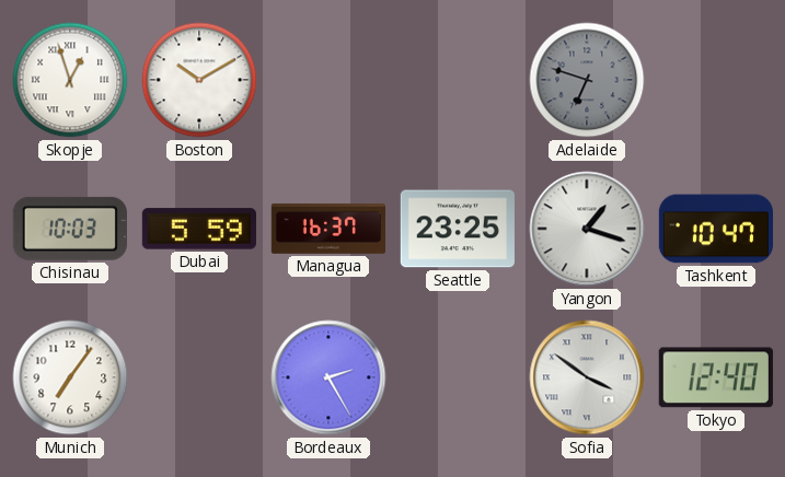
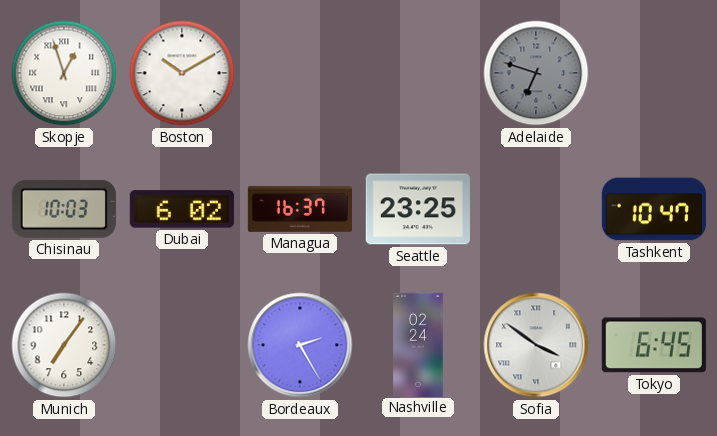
Dubai: 5:59 -> 6:02
Yangon: 1:18 -> none
Nashville: none -> 02:24
Tokyo: 12:40 -> 6:45
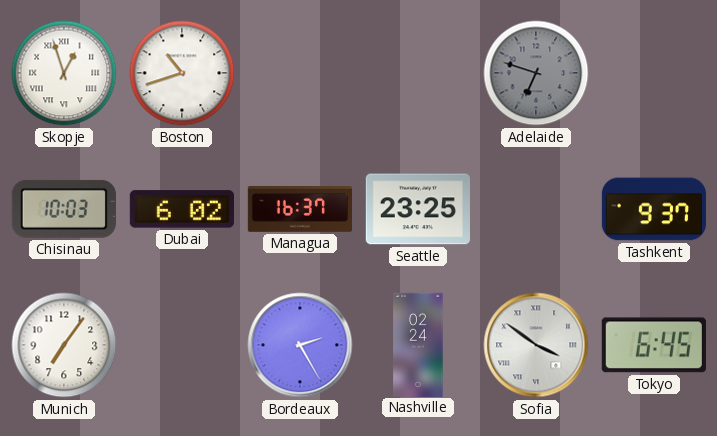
Boston: 10:10 -> 10:42
Tashkent: 10:47 -> 9:37
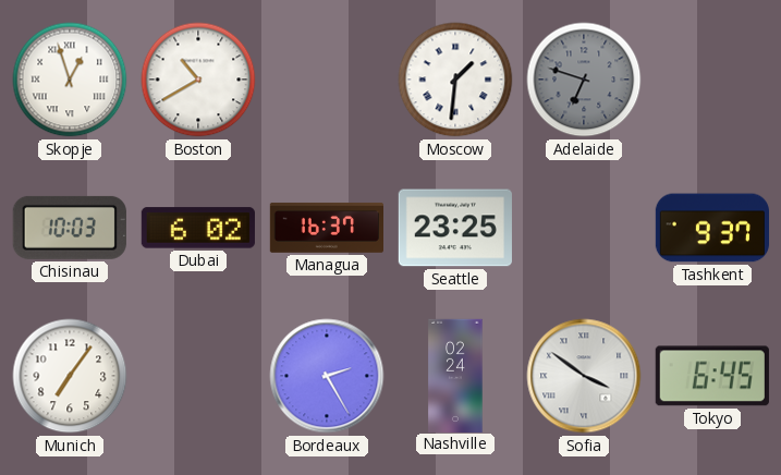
Boston: 10:42 -> 10:40
Moscow: none -> 1:31
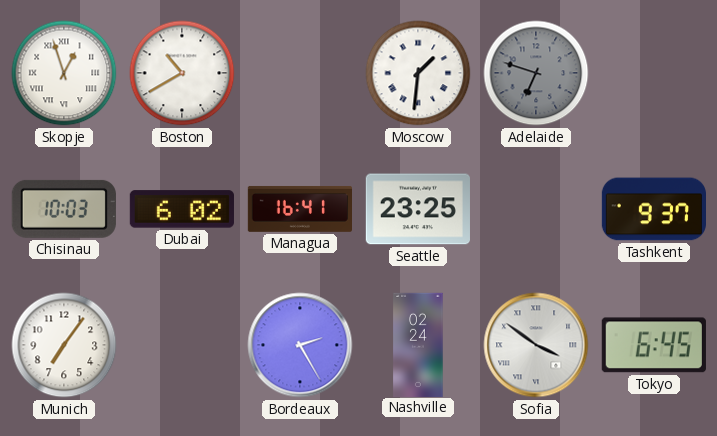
Managua: 16:37 -> 16:41
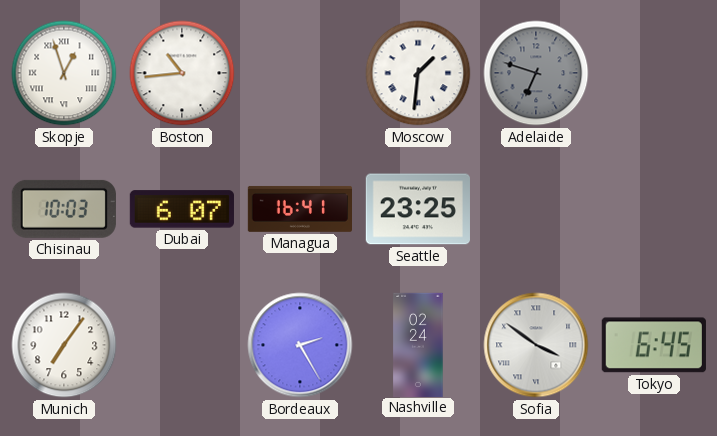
Boston: 10:40 -> 10:44
Dubai: 6:02 -> 6:07
Tashkent: 9:37 -> none
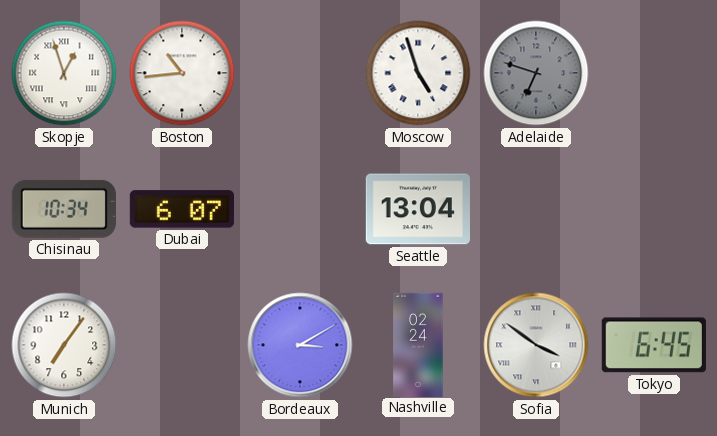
Moscow: 1:31 -> 4:57
Chisinau: 10:03 -> 10:34
Managua: 16:41 -> none
Seattle: 23:25 -> 13:04
Bordeaux: 2:25 -> 3:10
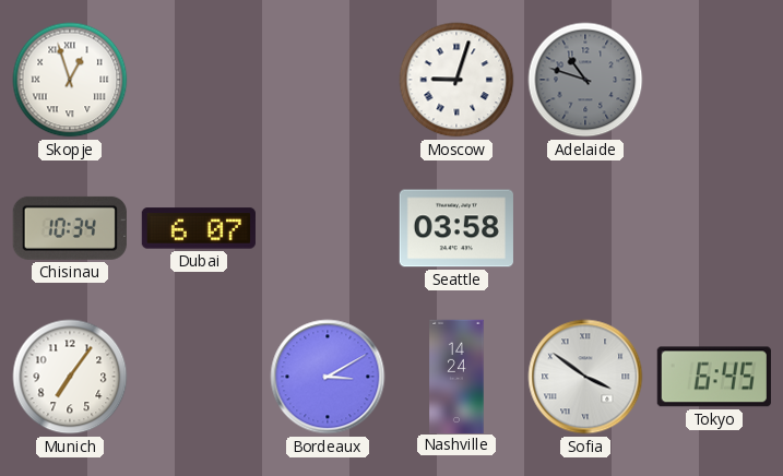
Boston: 10:44 -> none
Moscow: 4:57 -> 9:03
Adelaide: 6:48 -> 10:48
Seattle: 13:04 -> 03:58
Nashville: 02:24 -> 14:24
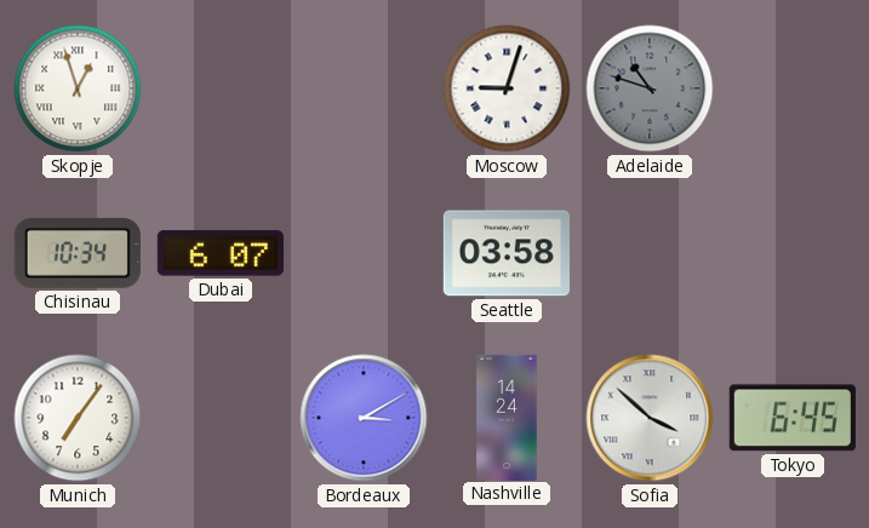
Sofia: 3:51 -> 3:52
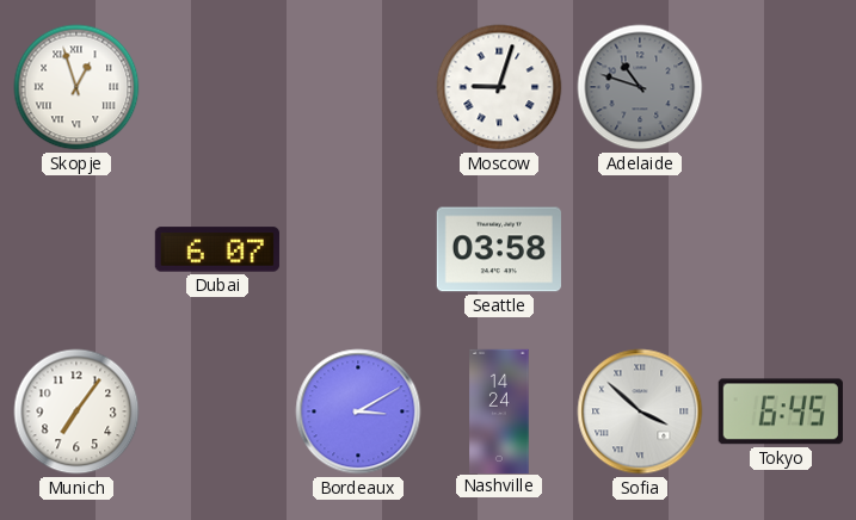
Chisinau: 10:34 -> none
